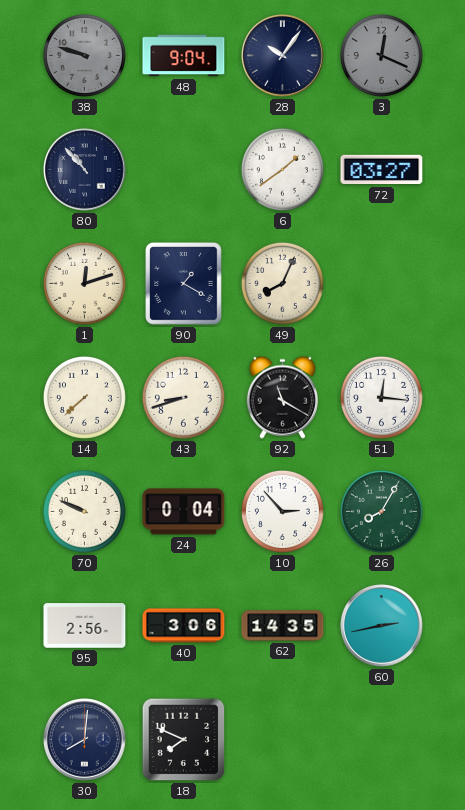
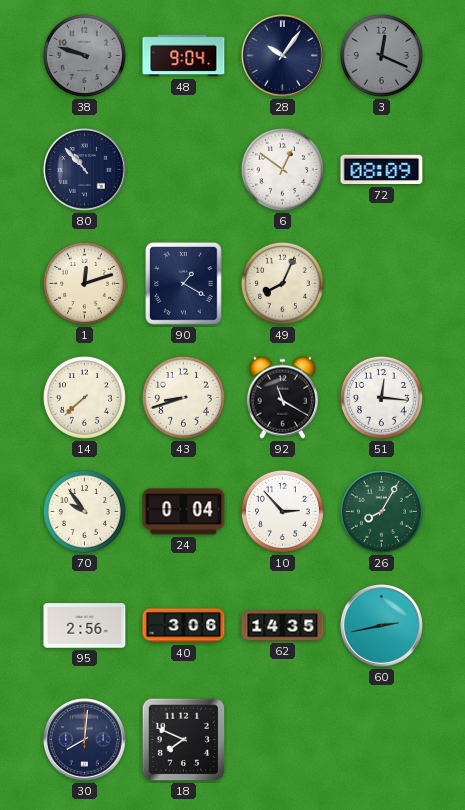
6: 1:39 -> 12:51
72: 03:27 -> 08:09
70: 9:49 -> 9:54
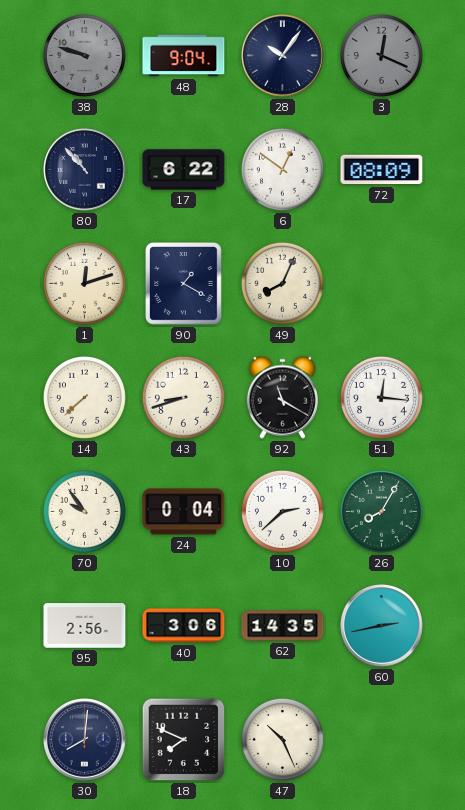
17: none -> 6:22
10: 2:53 -> 2:38
47: none -> 10:26
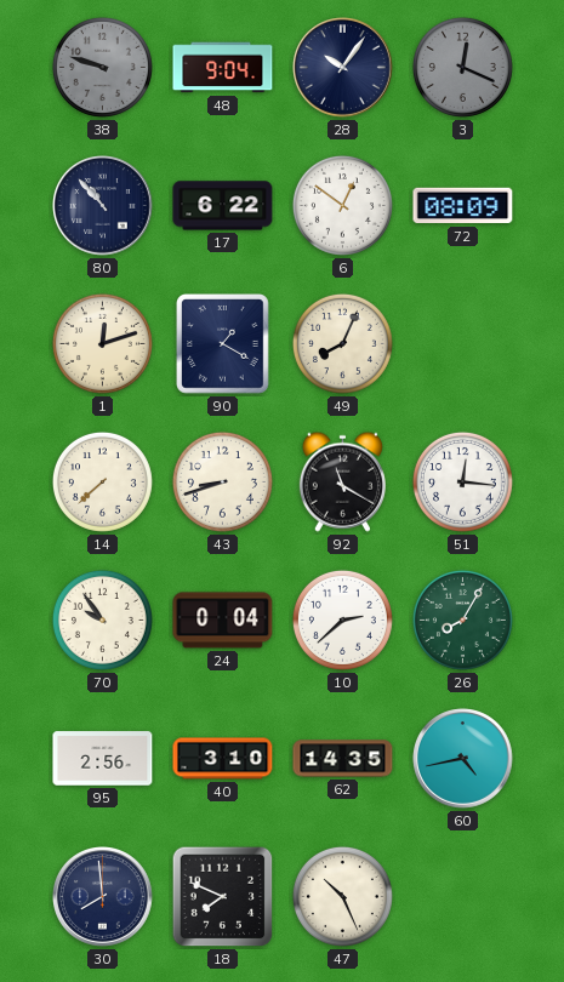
40: 3:06 -> 3:10
60: 2:43 -> 4:43
30: 8:01 -> 7:59
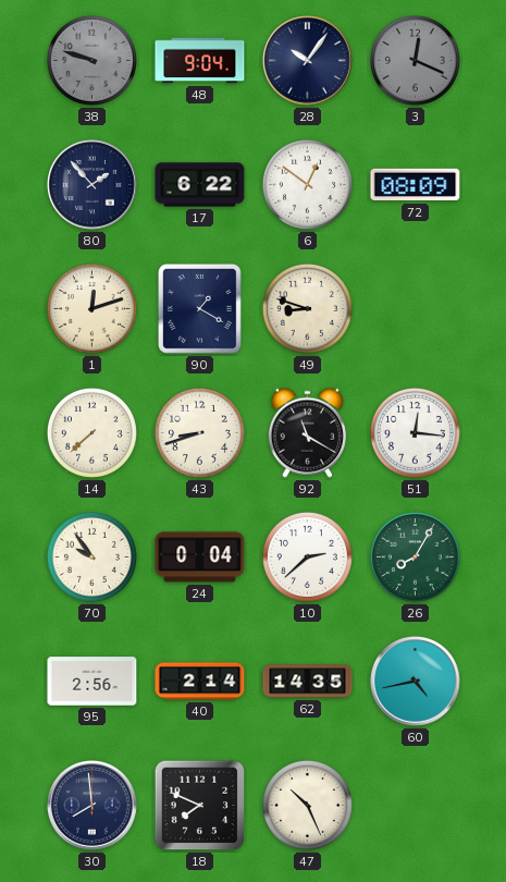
80: 10:53 -> 1:53
49: 8:04 -> 8:48
40: 3:10 -> 2:14
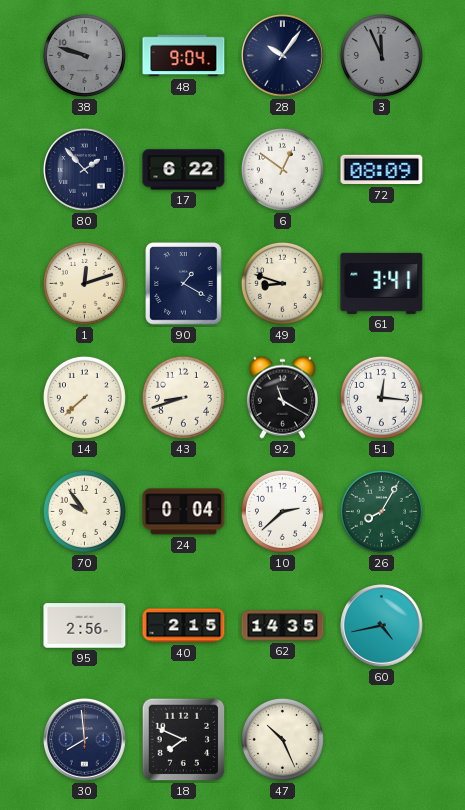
3: 12:19 -> 11:56
61: none -> 3:41
40: 2:14 -> 2:15
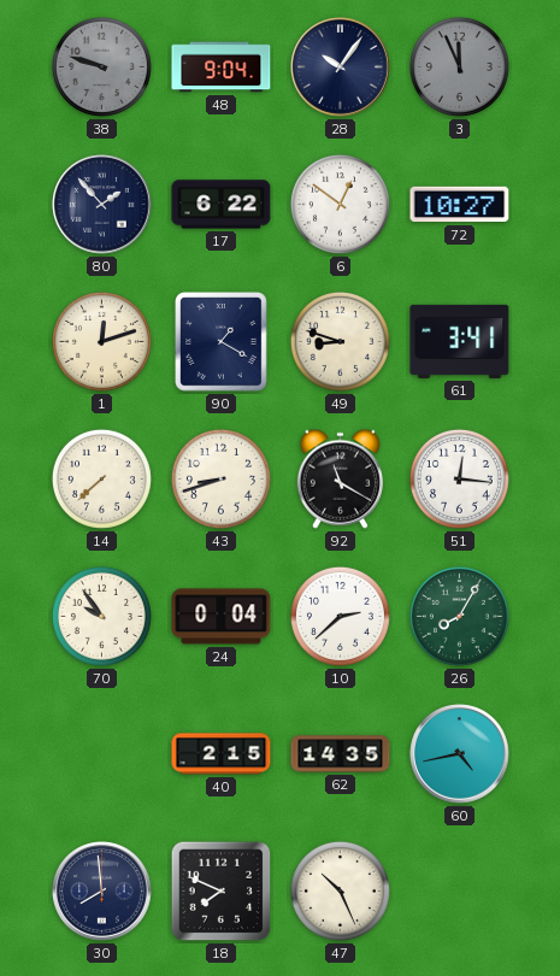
72: 08:09 -> 10:27
95: 2:56 -> none
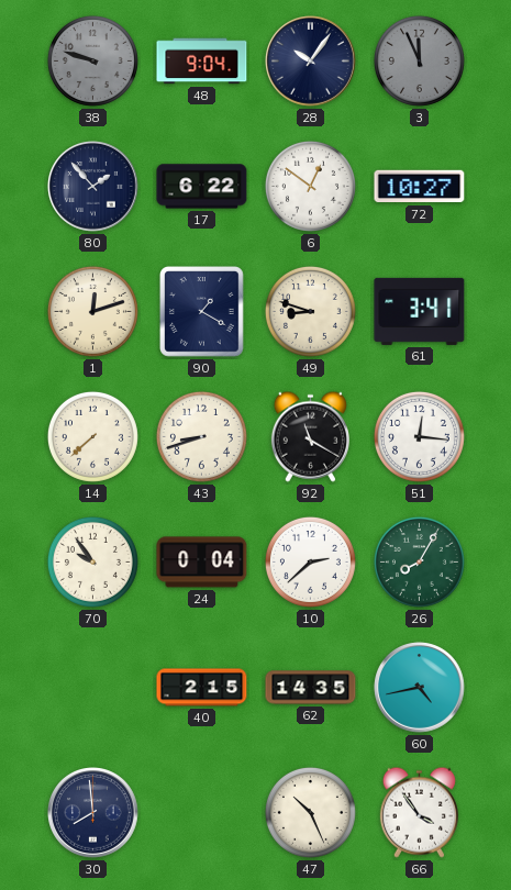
18: 7:49 -> none
66: none -> 3:54
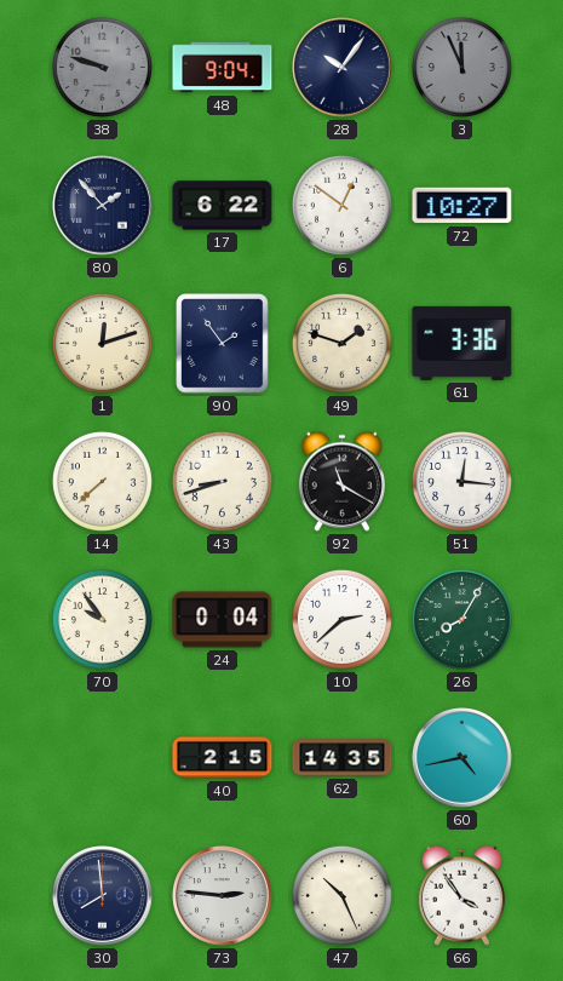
90: 1:20 -> 1:54
49: 8:48 -> 1:48
61: 3:41 -> 3:36
73: none -> 2:46
